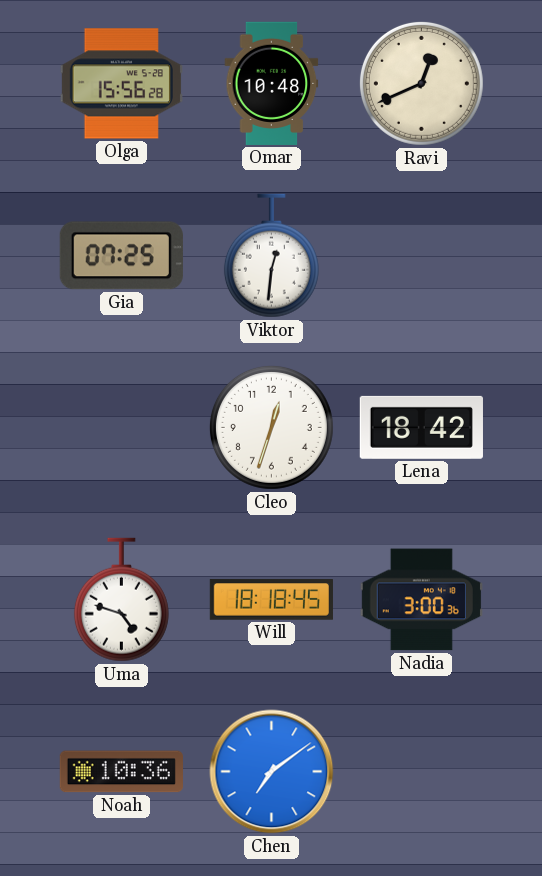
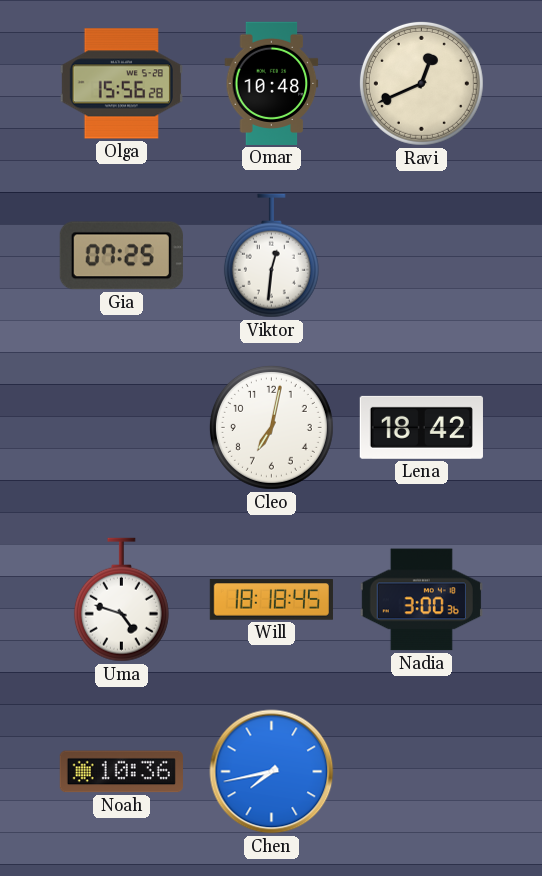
Cleo: 12:33 -> 7:02
Chen: 7:09 -> 7:43
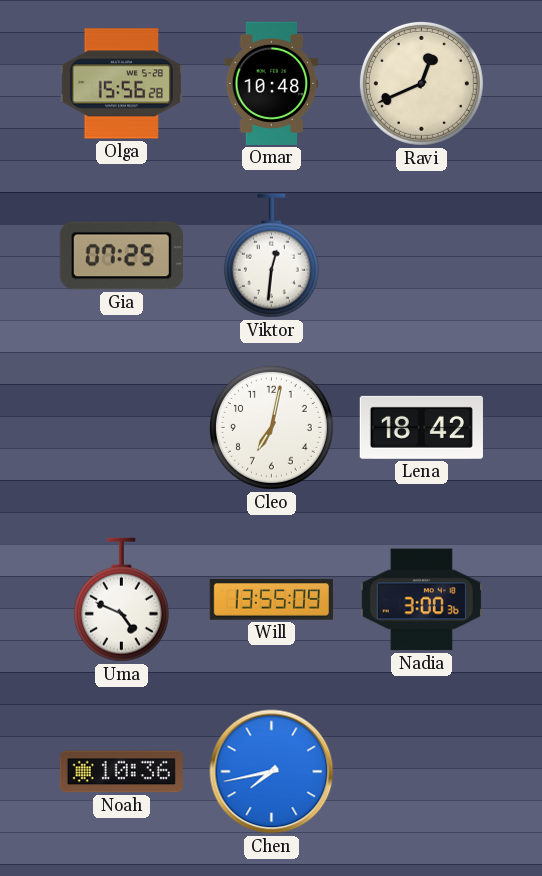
Uma: 4:48 -> 4:49
Will: 18:18 -> 13:55
